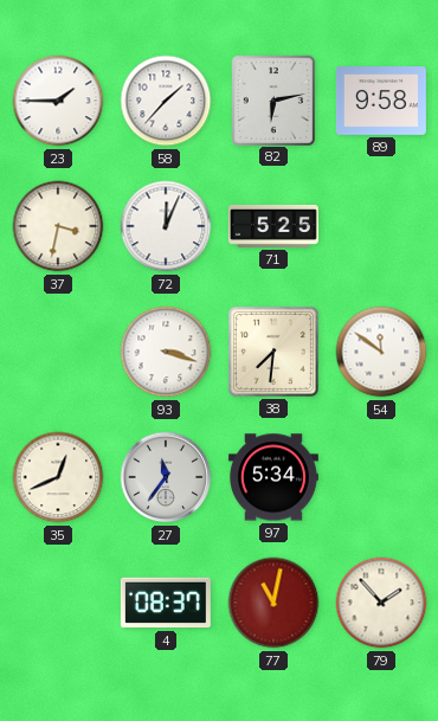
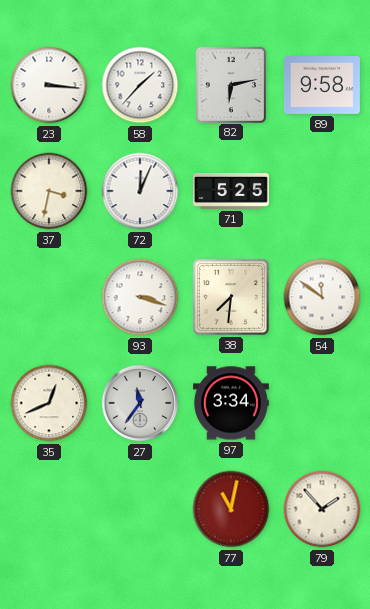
23: 1:45 -> 3:16
97: 5:34 -> 3:34
4: 08:37 -> none
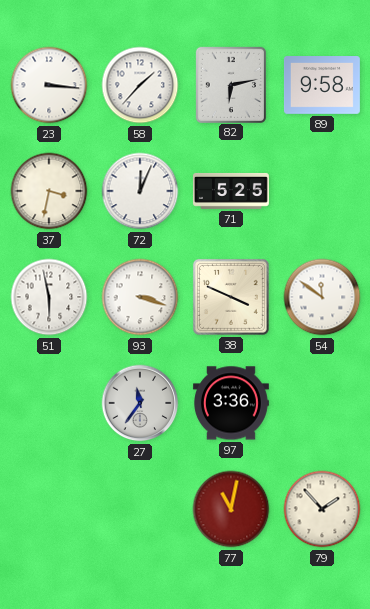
51: none -> 5:58
38: 7:31 -> 3:49
35: 12:41 -> none
97: 3:34 -> 3:36
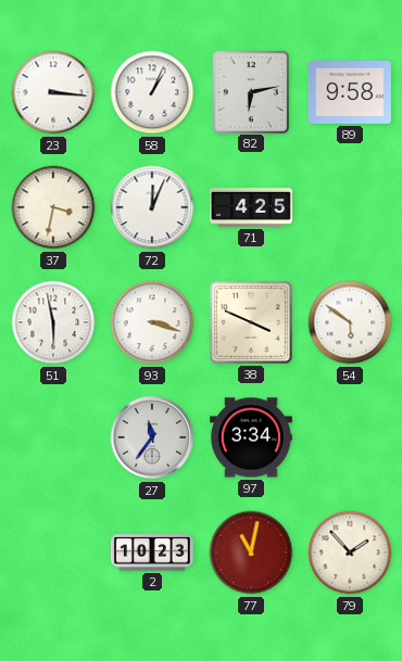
58: 1:37 -> 1:04
71: 5:25 -> 4:25
54: 11:51 -> 5:51
97: 3:36 -> 3:34
2: none -> 10:23
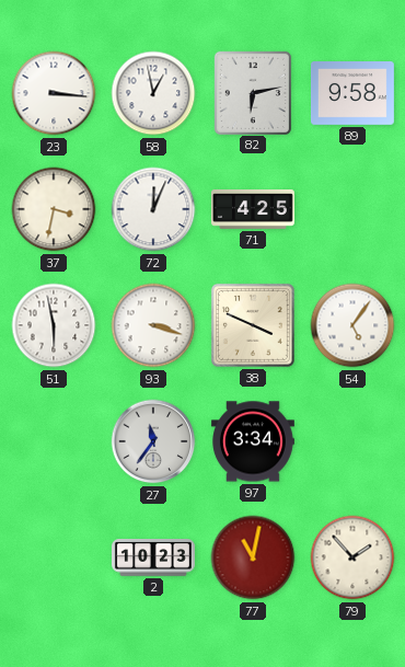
58: 1:04 -> 12:58
54: 5:51 -> 5:06
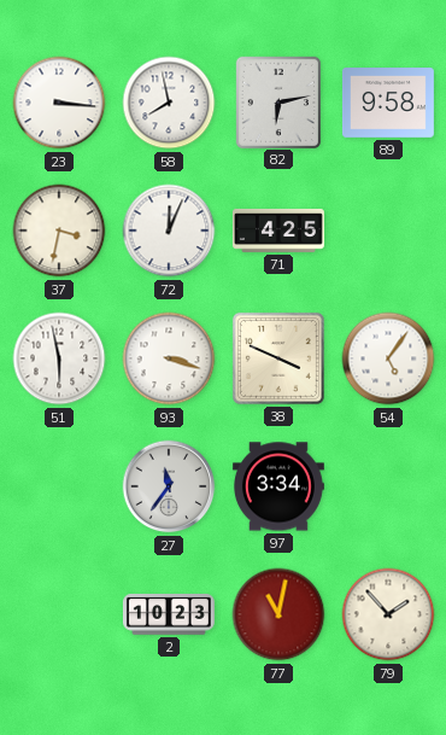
58: 12:58 -> 7:58
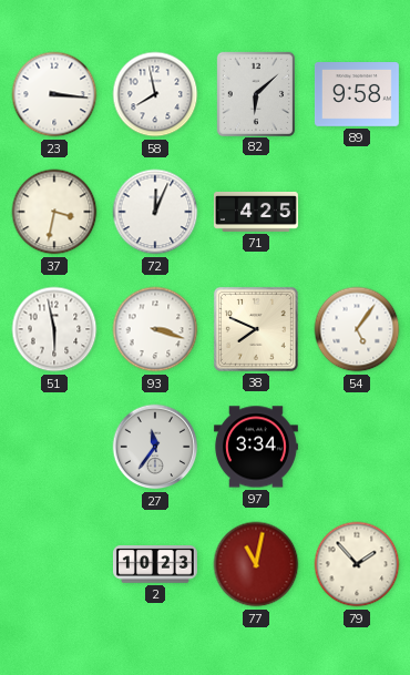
82: 6:13 -> 6:08
38: 3:49 -> 7:49
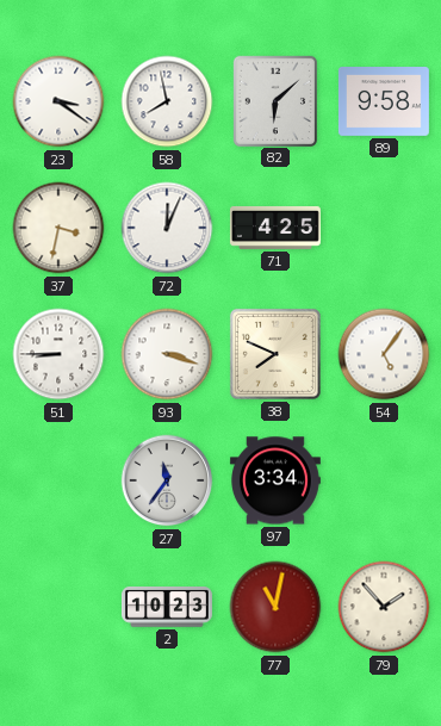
23: 3:16 -> 3:21
51: 5:58 -> 8:45
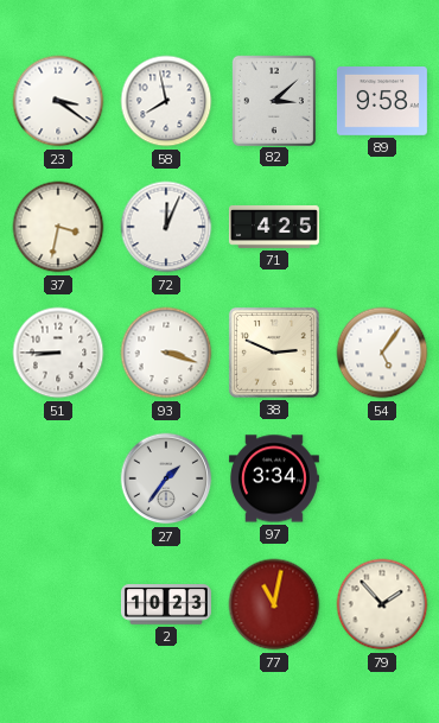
82: 6:08 -> 3:08
38: 7:49 -> 2:49
27: 11:36 -> 1:36
